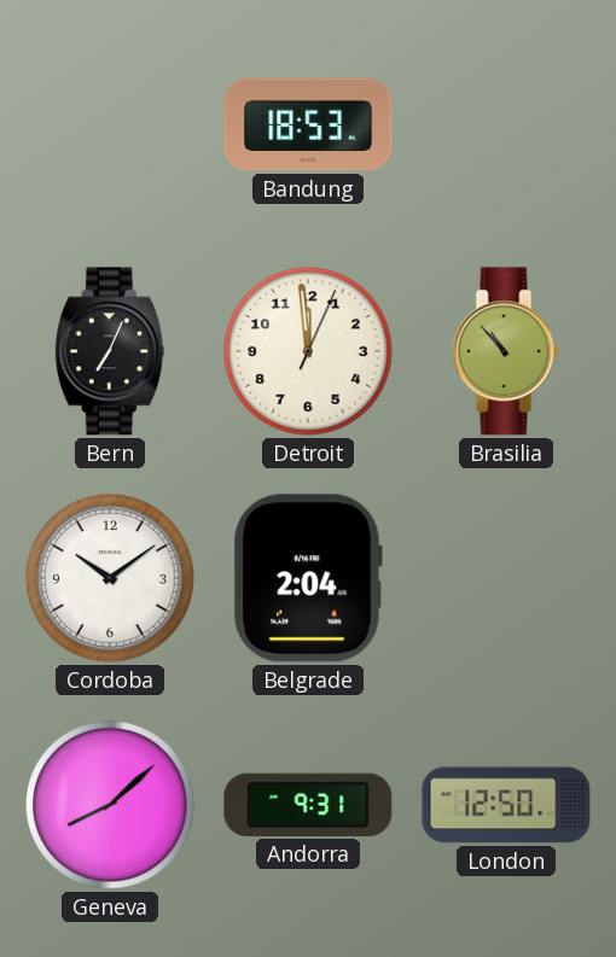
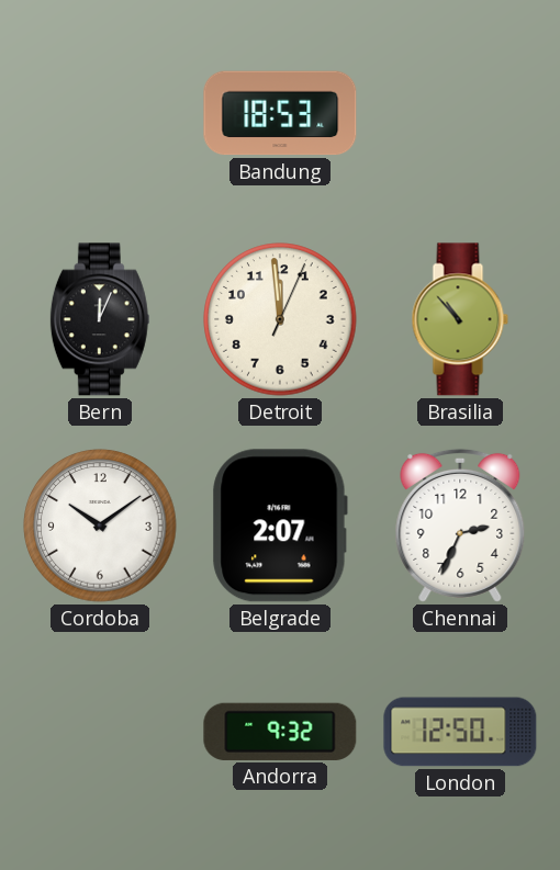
Bern: 7:04 -> 12:04
Belgrade: 2:04 -> 2:07
Chennai: none -> 2:34
Geneva: 8:08 -> none
Andorra: 9:31 -> 9:32
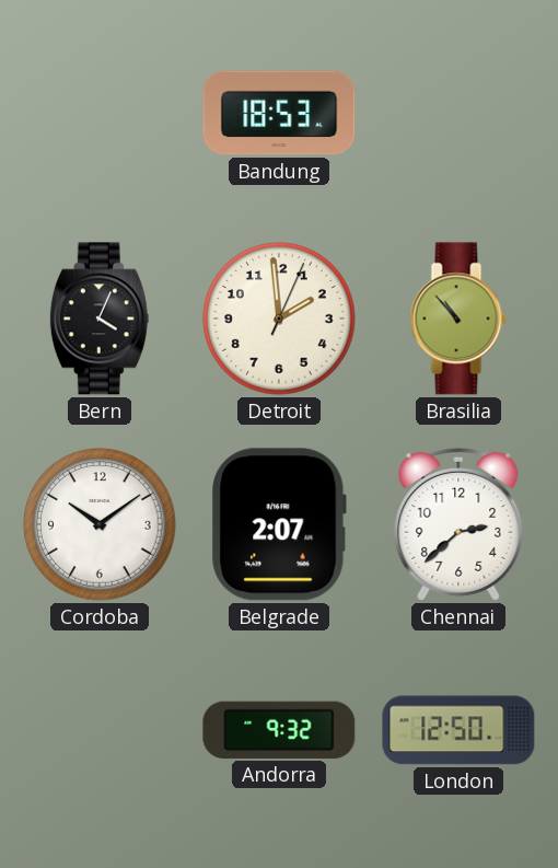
Bern: 12:04 -> 4:04
Detroit: 11:59 -> 1:59
Chennai: 2:34 -> 2:38
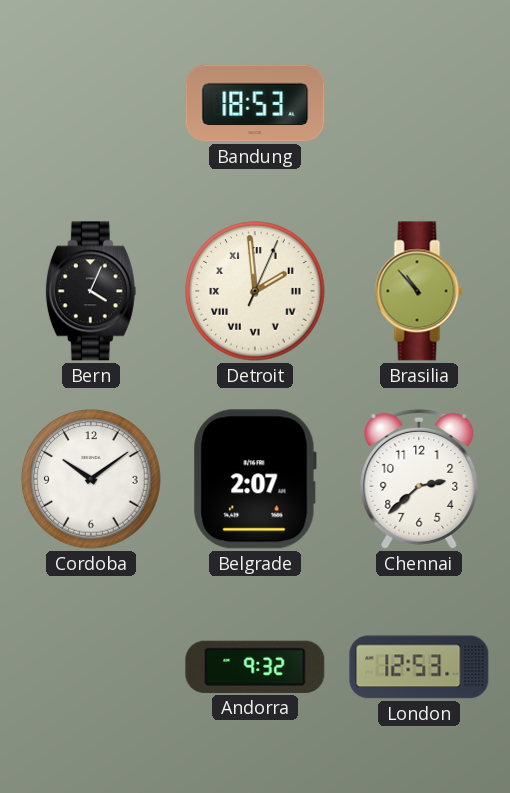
Detroit numerals: Arabic -> Roman
London: 12:50 -> 12:53
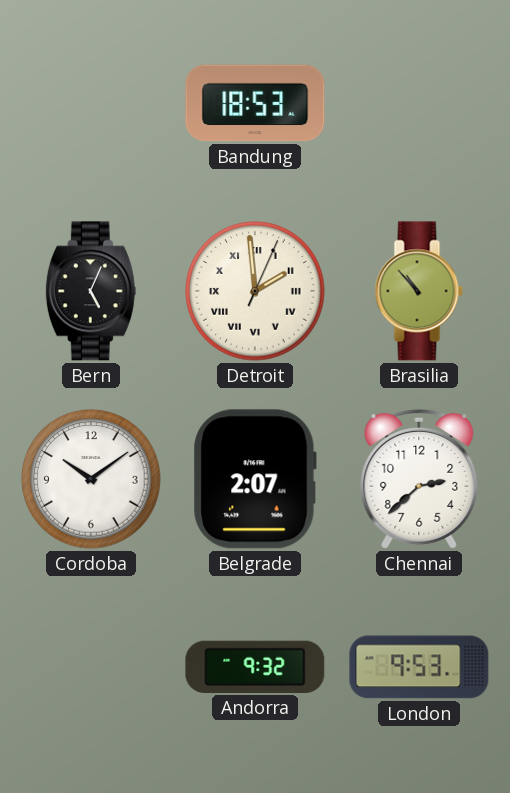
Bern: 4:04 -> 5:04
London: 12:53 -> 9:53
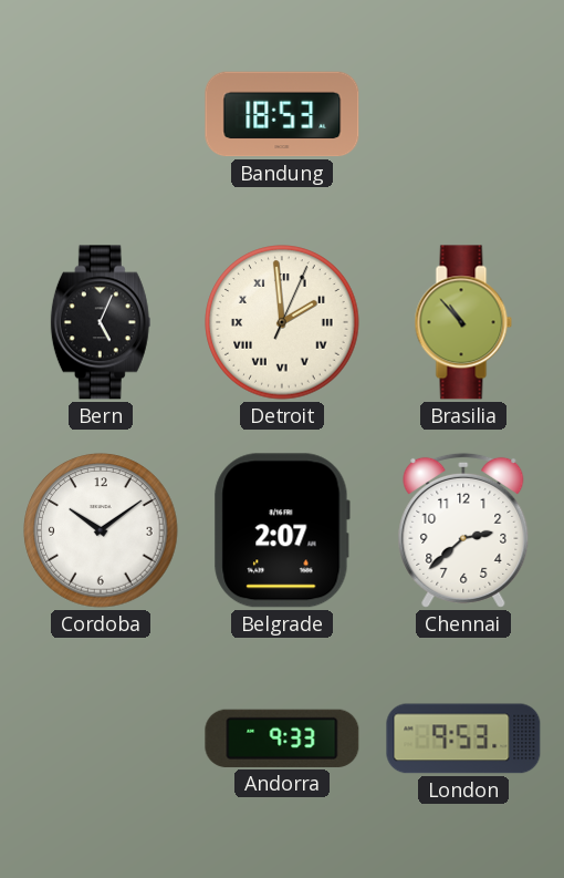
Andorra: 9:32 -> 9:33
